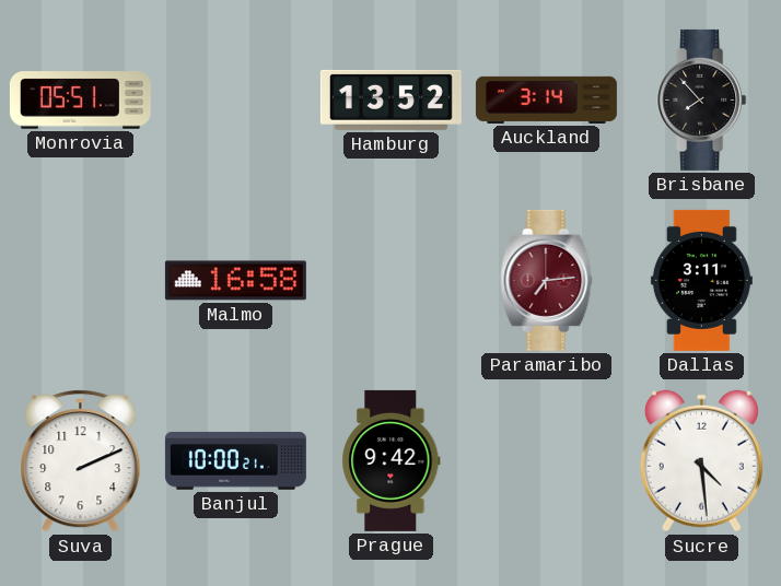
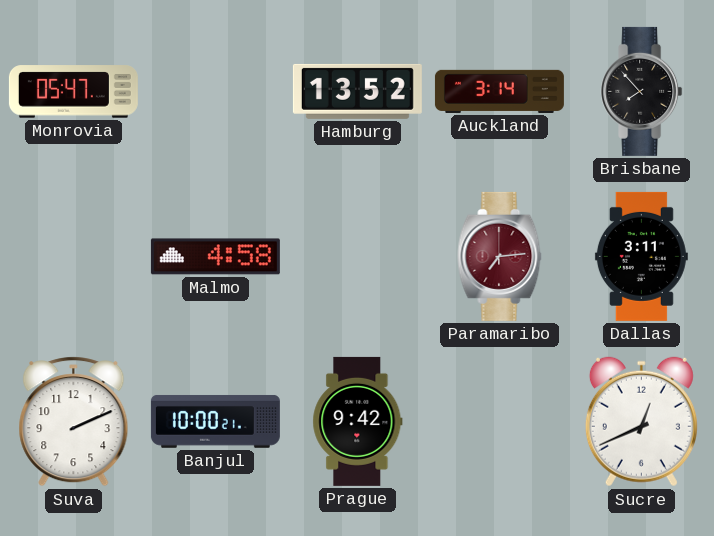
Monrovia: 05:51 -> 05:47
Malmo: 16:58 -> 4:58
Sucre: 4:29 -> 12:41
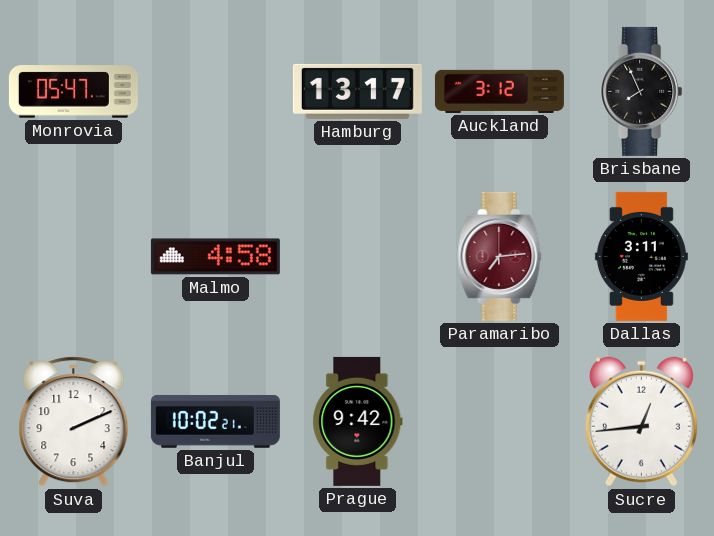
Hamburg: 13:52 -> 13:17
Auckland: 3:14 -> 3:12
Brisbane: 7:53 -> 7:56
Banjul: 10:00 -> 10:02
Sucre: 12:41 -> 12:44
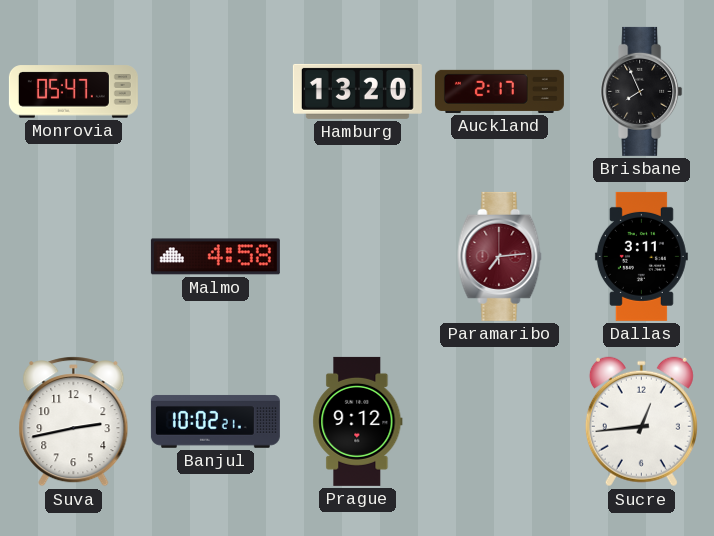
Hamburg: 13:17 -> 13:20
Auckland: 3:12 -> 2:17
Suva: 2:11 -> 2:43
Prague: 9:42 -> 9:12
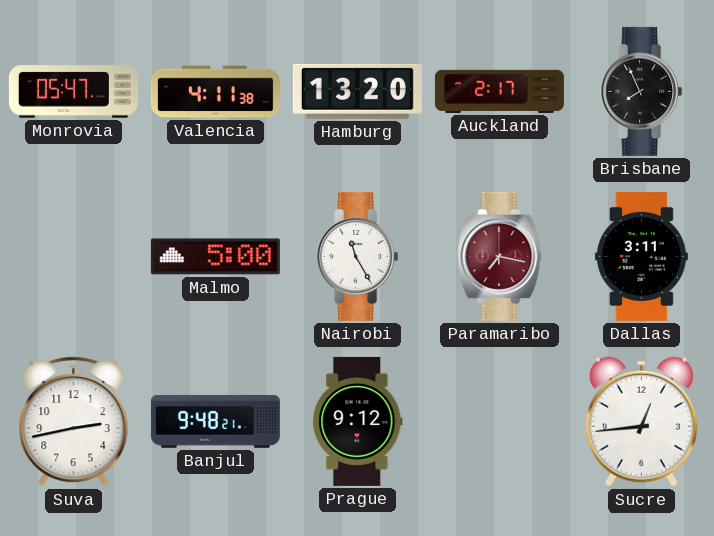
Valencia: none -> 4:11
Malmo: 4:58 -> 5:00
Nairobi: none -> 11:25
Paramaribo: 7:14 -> 7:17
Banjul: 10:02 -> 9:48
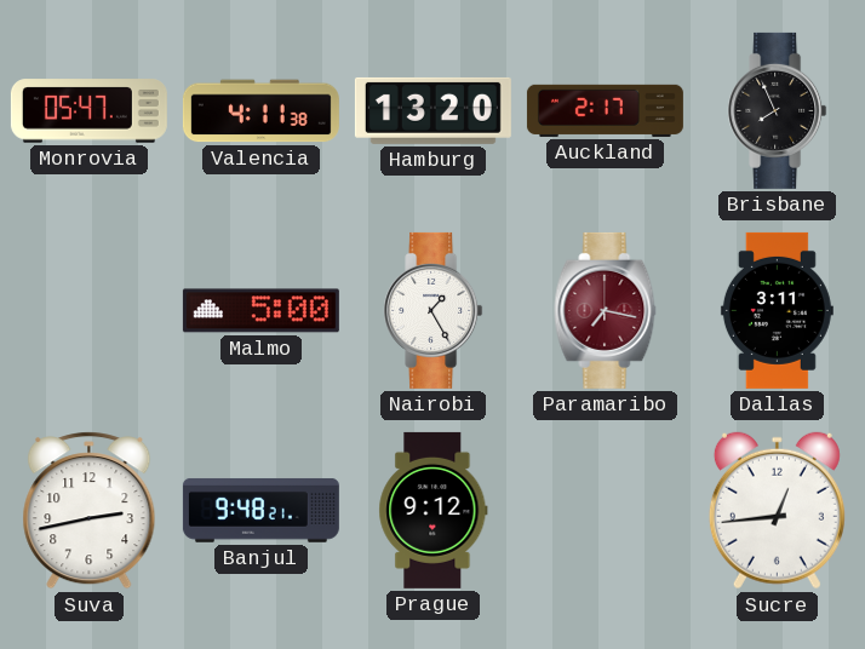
Nairobi: 11:25 -> 1:25
